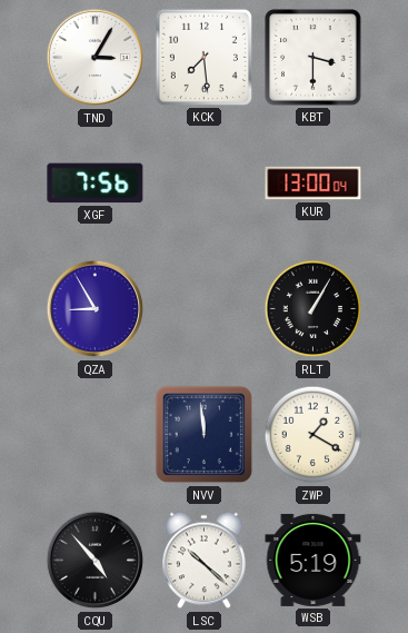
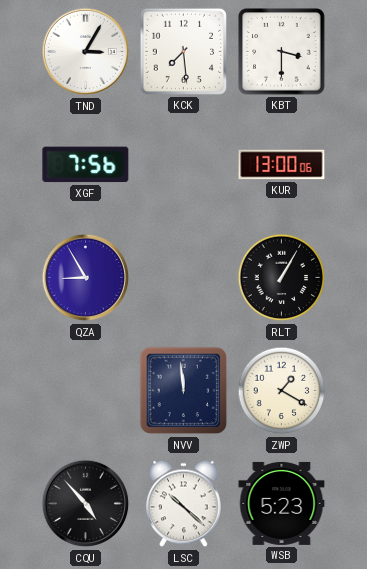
KUR: 13:00:04 -> 13:00:06
WSB: 5:19 -> 5:23
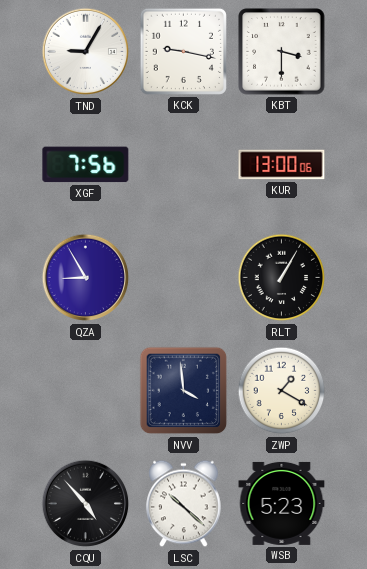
TND: 3:05 -> 9:05
KCK: 7:29 -> 9:17
NVV: 11:59 -> 3:59
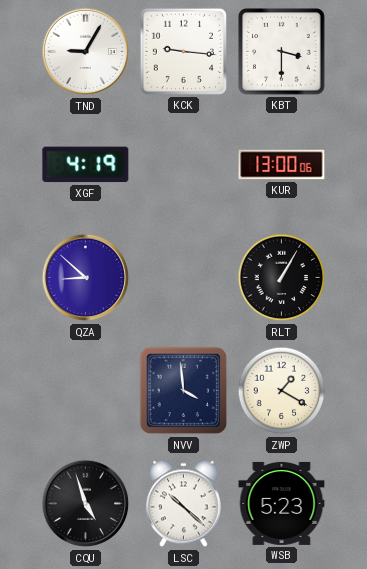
KCK: 9:17 -> 9:16
XGF: 7:56 -> 4:19
QZA: 8:55 -> 8:52
CQU: 4:53 -> 4:57
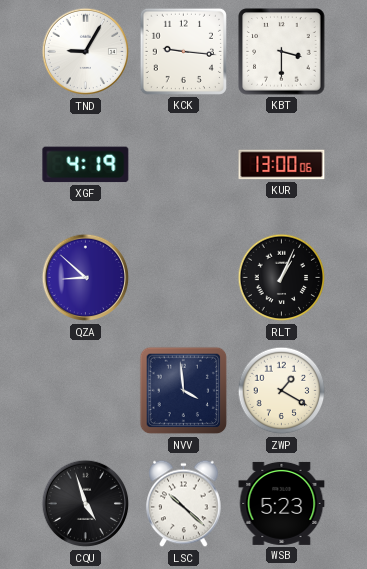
RLT: 1:05 -> 1:04
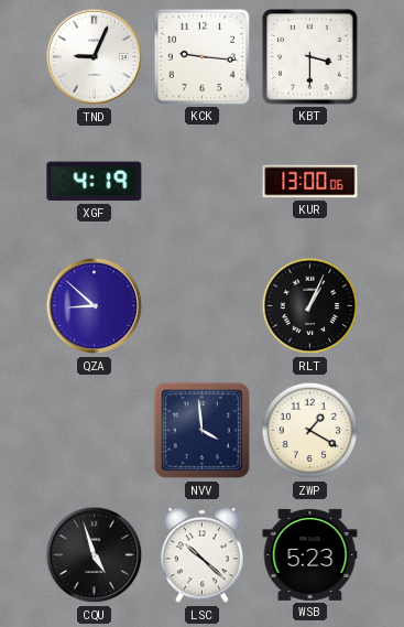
TND: 9:05 -> 9:04
